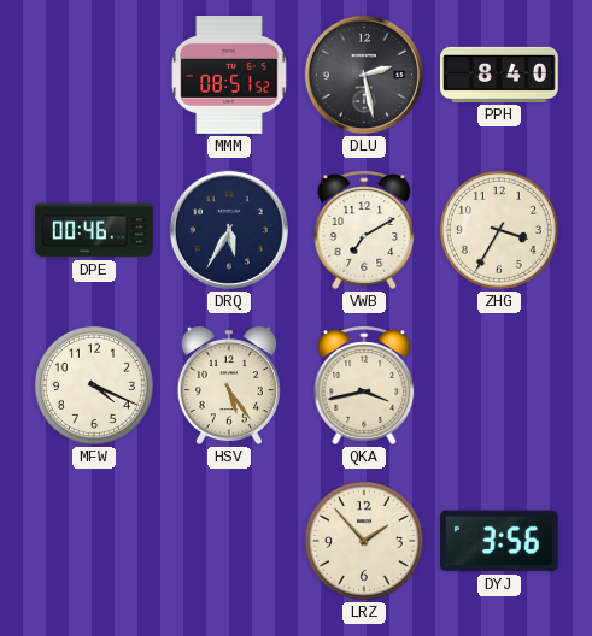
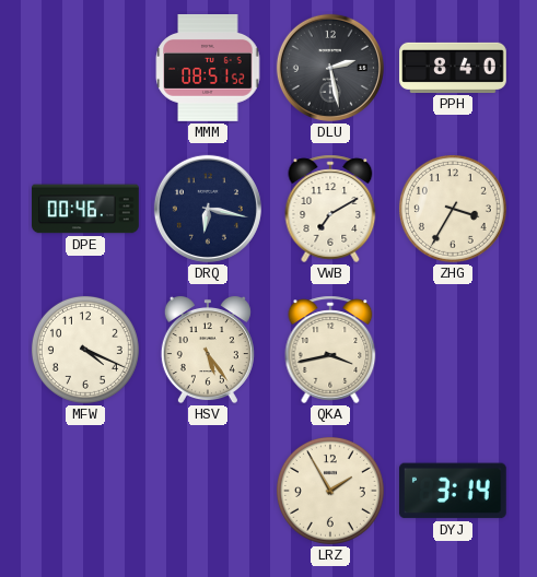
DRQ: 5:35 -> 6:17
LRZ: 1:53 -> 1:55
DYJ: 3:56 -> 3:14
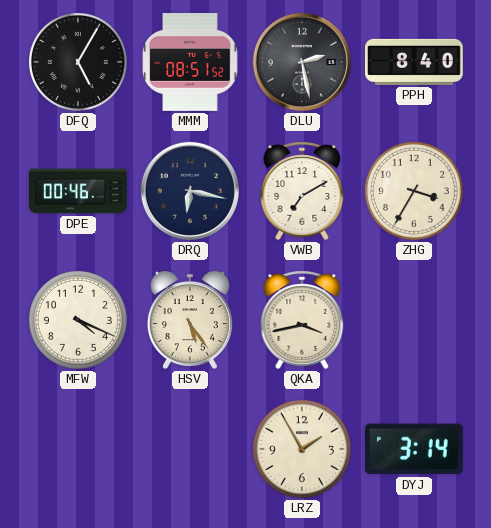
DFQ: none -> 5:05
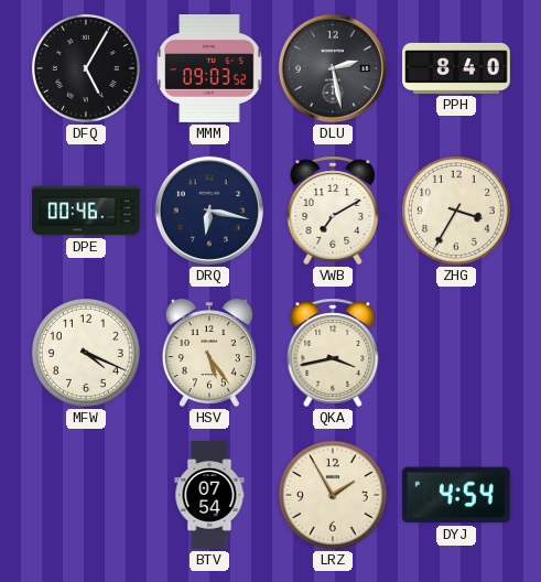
MMM: 08:51 -> 09:03
BTV: none -> 07:54
DYJ: 3:14 -> 4:54
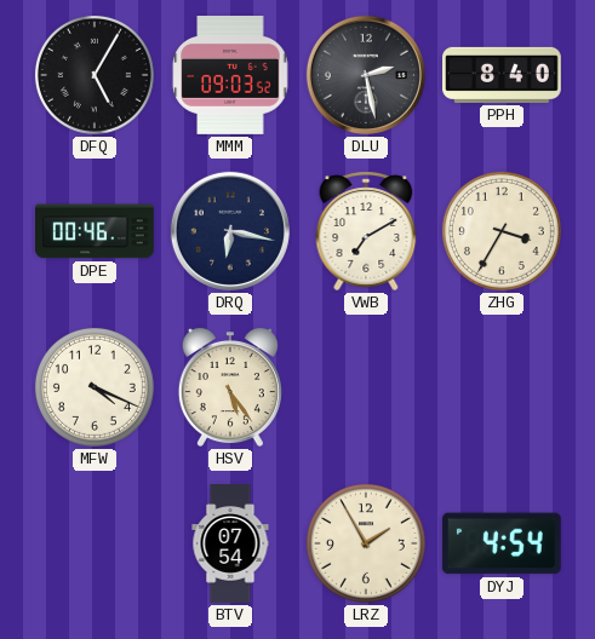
QKA: 3:43 -> none
